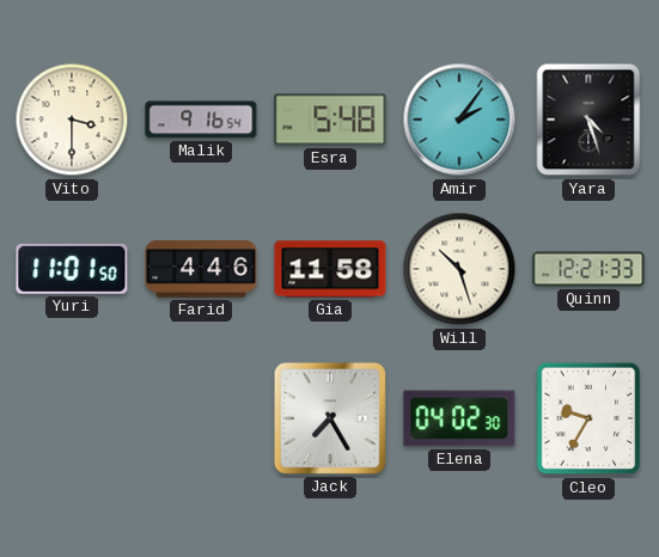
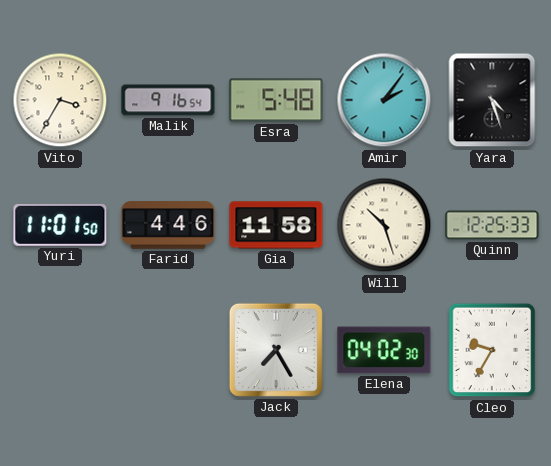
Vito: 3:30 -> 3:35
Quinn: 12:21 -> 12:25
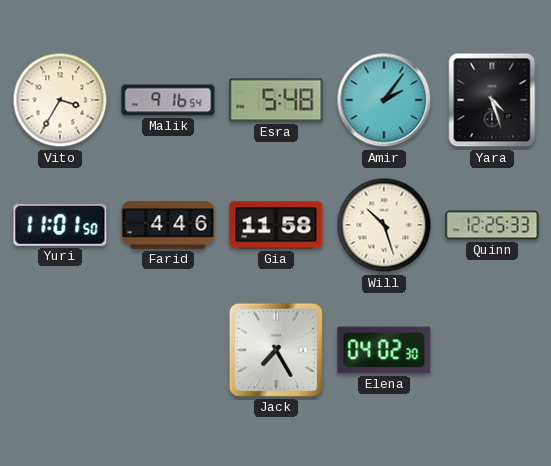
Cleo: 9:35 -> none
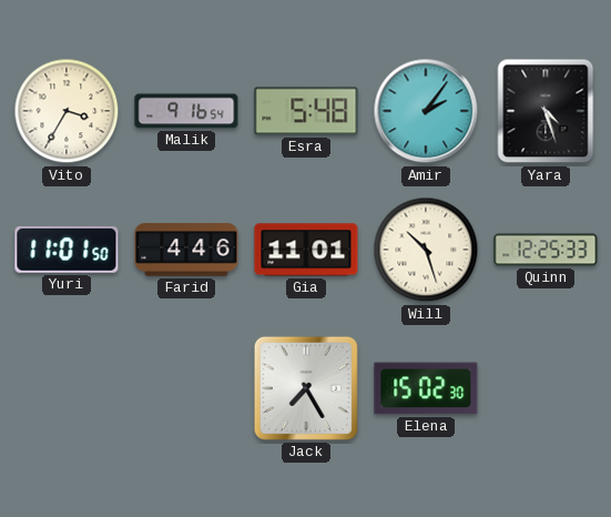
Gia: 11:58 -> 11:01
Elena: 04:02 -> 15:02
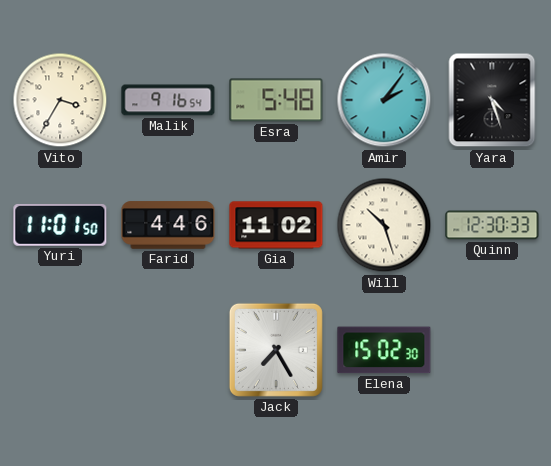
Gia: 11:01 -> 11:02
Quinn: 12:25 -> 12:30
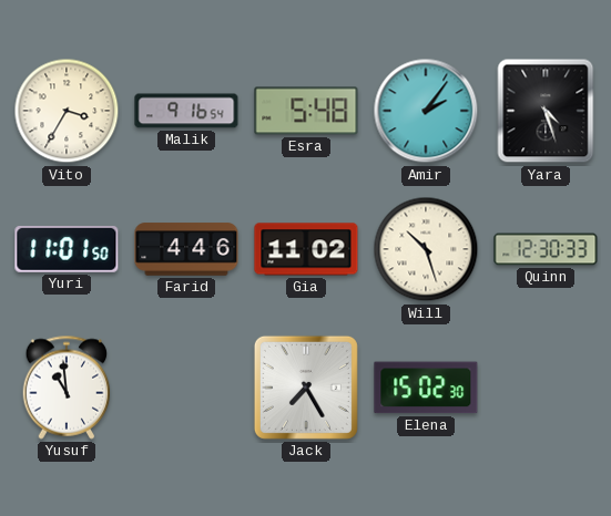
Yusuf: none -> 10:59
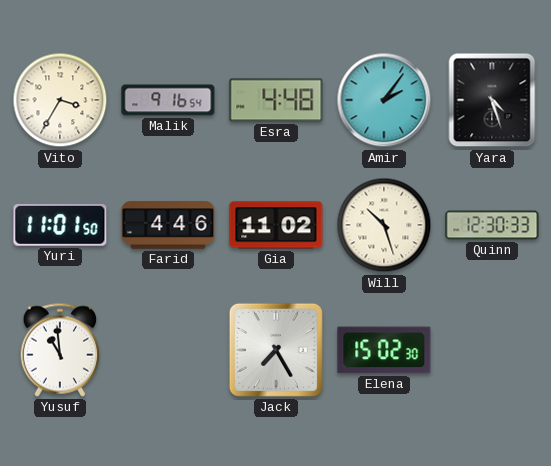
Esra: 5:48 -> 4:48
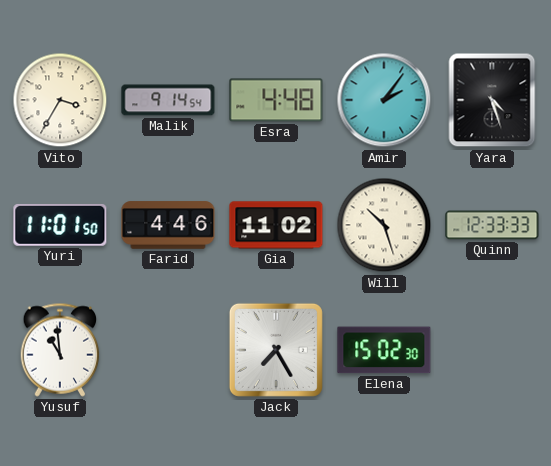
Malik: 9:16 -> 9:14
Quinn: 12:30 -> 12:33
